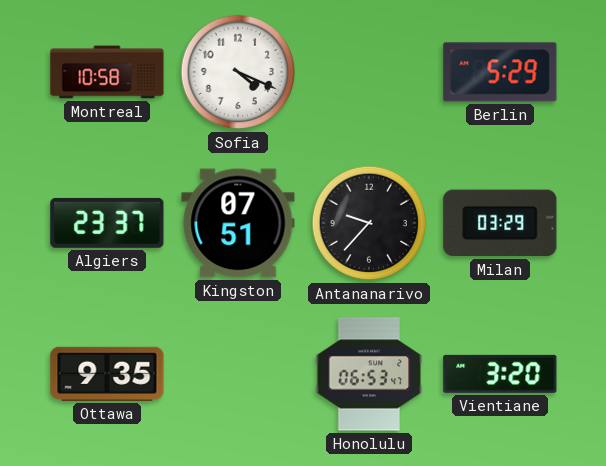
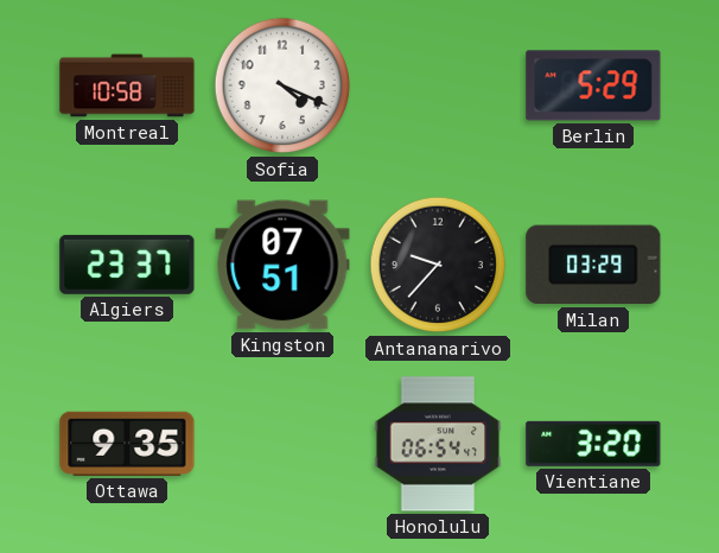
Honolulu: 06:53 -> 06:54
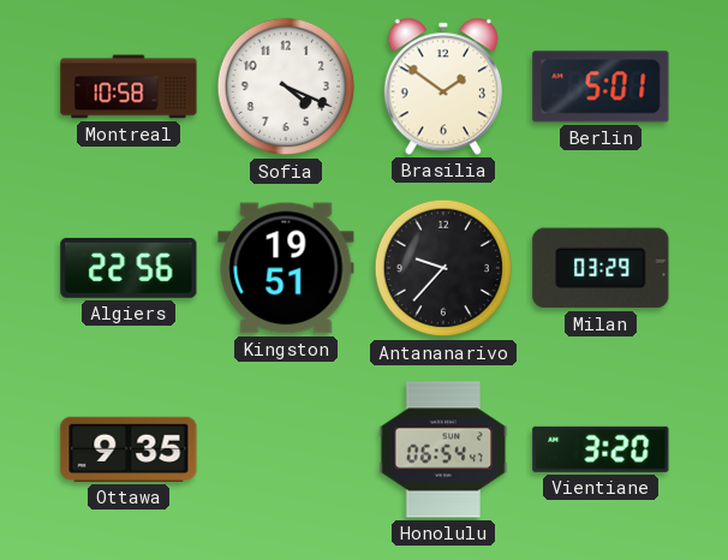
Brasilia: none -> 1:51
Berlin: 5:29 -> 5:01
Algiers: 23:37 -> 22:56
Kingston: 07:51 -> 19:51
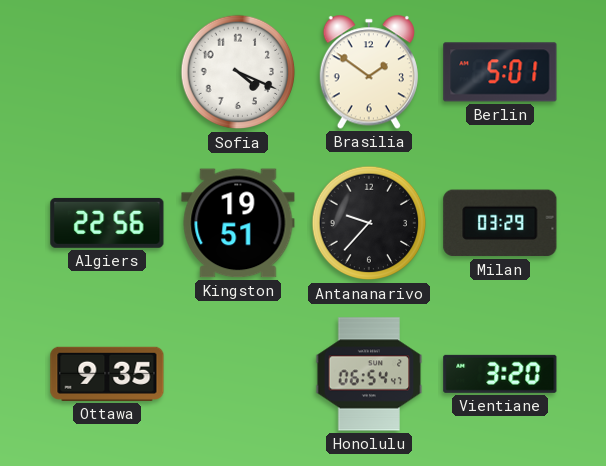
Montreal: 10:58 -> none
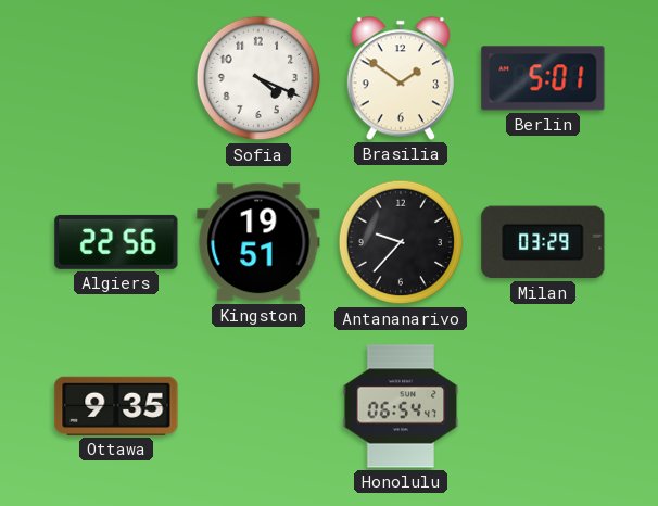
Vientiane: 3:20 -> none
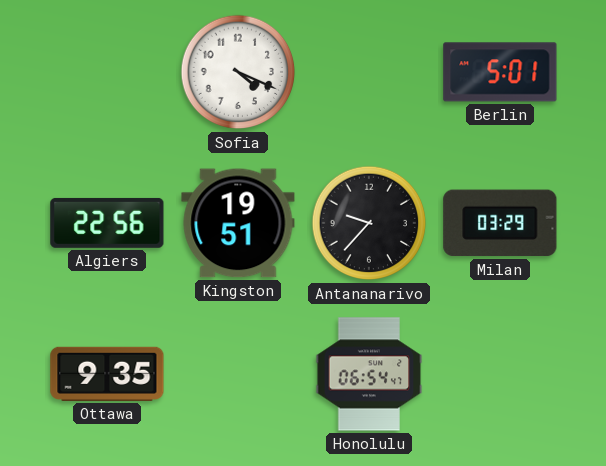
Brasilia: 1:51 -> none
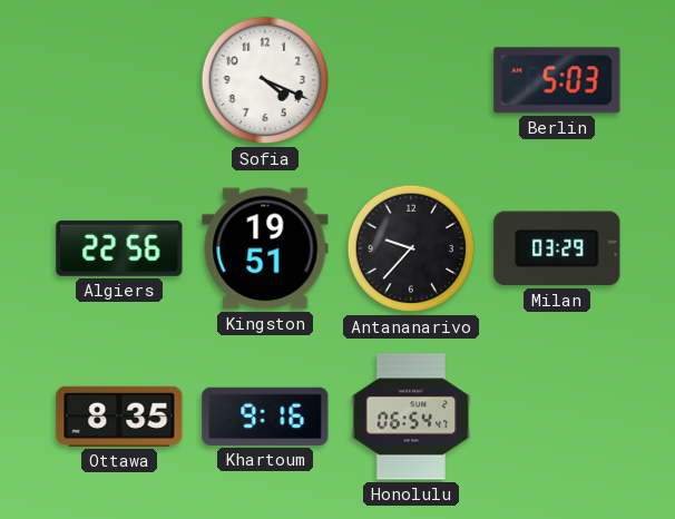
Berlin: 5:01 -> 5:03
Ottawa: 9:35 -> 8:35
Khartoum: none -> 9:16
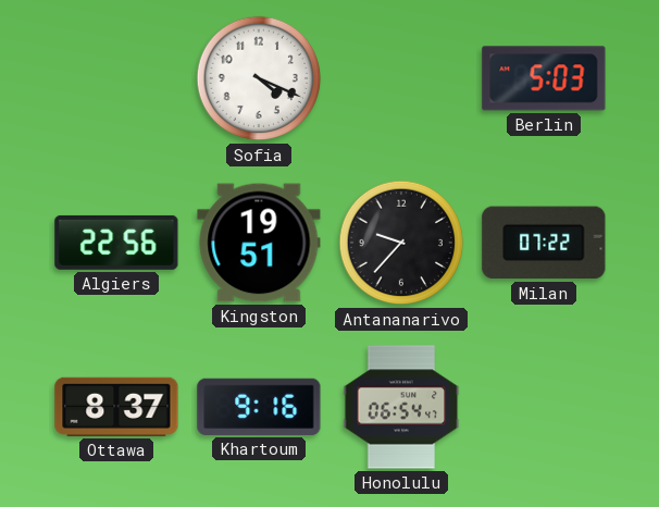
Milan: 03:29 -> 07:22
Ottawa: 8:35 -> 8:37
